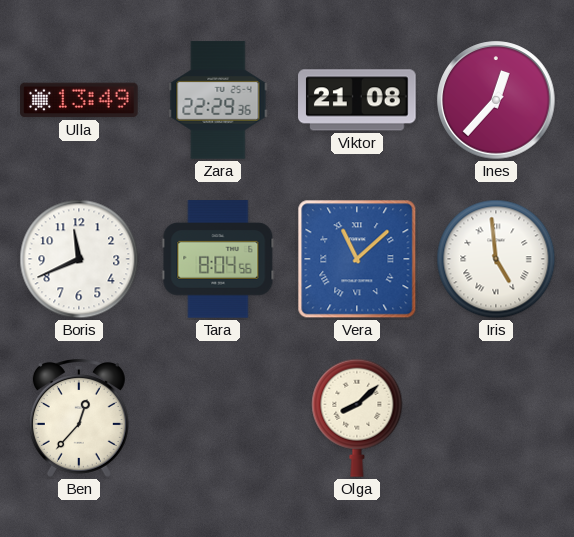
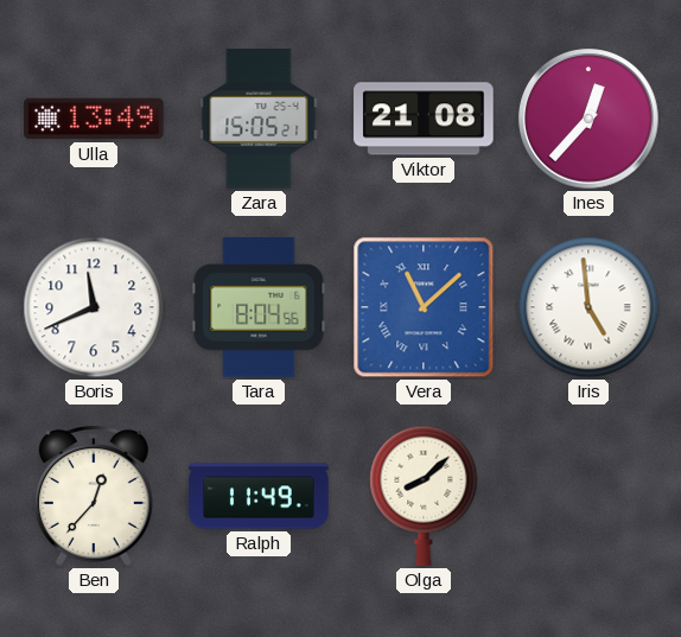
Zara: 22:29 -> 15:05
Ralph: none -> 11:49
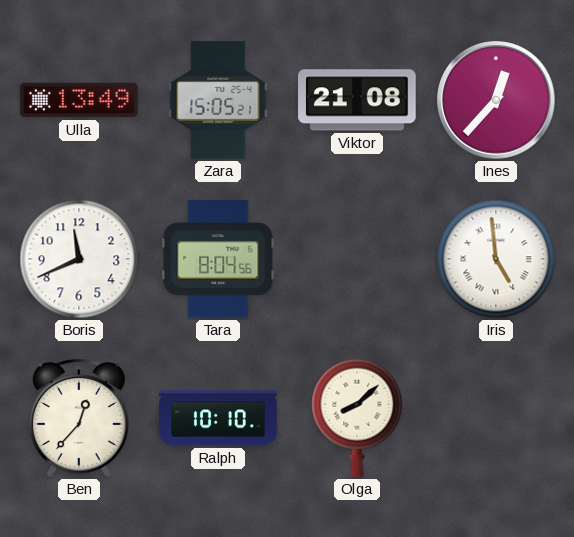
Vera: 11:08 -> none
Ralph: 11:49 -> 10:10
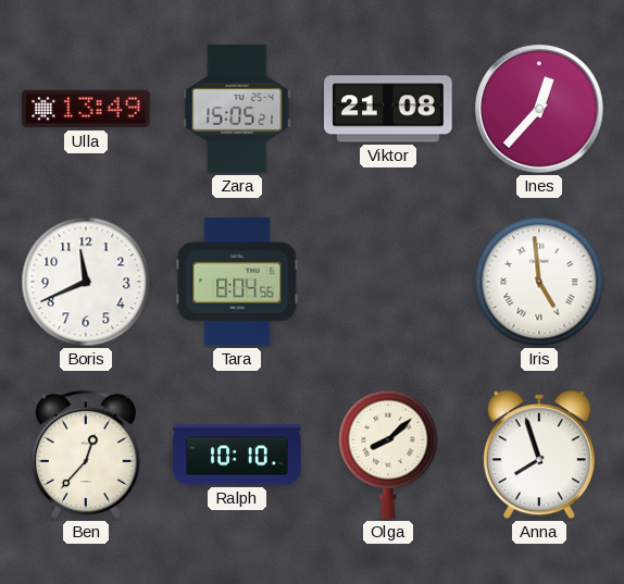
Anna: none -> 7:57
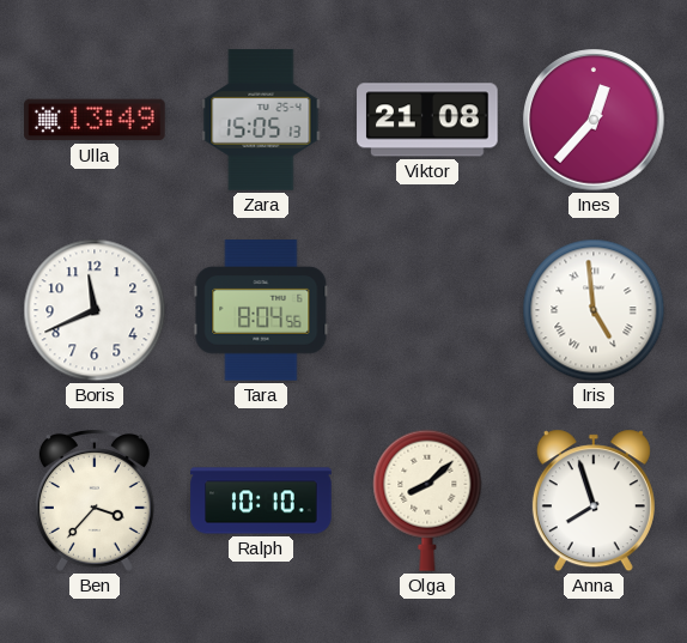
Zara: 15:05:21 -> 15:05:13
Ben: 12:37 -> 3:37
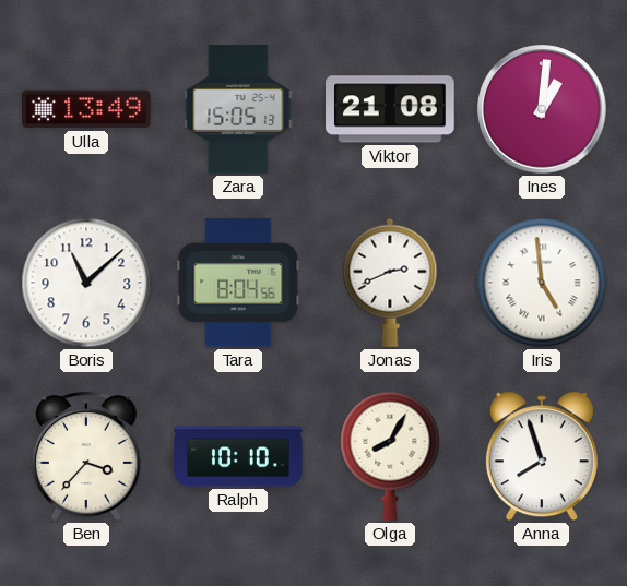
Ines: 12:37 -> 1:01
Boris: 11:41 -> 11:08
Jonas: none -> 2:41
Olga: 8:08 -> 8:05
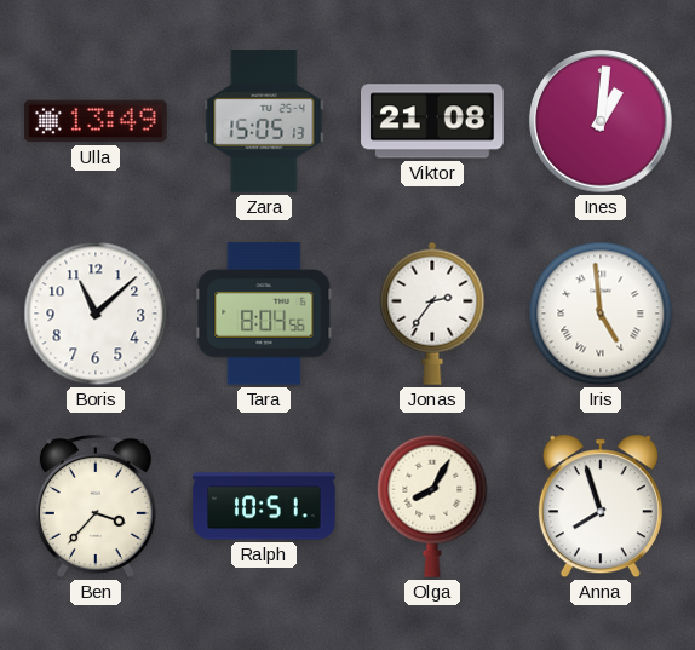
Jonas: 2:41 -> 2:36
Ralph: 10:10 -> 10:51
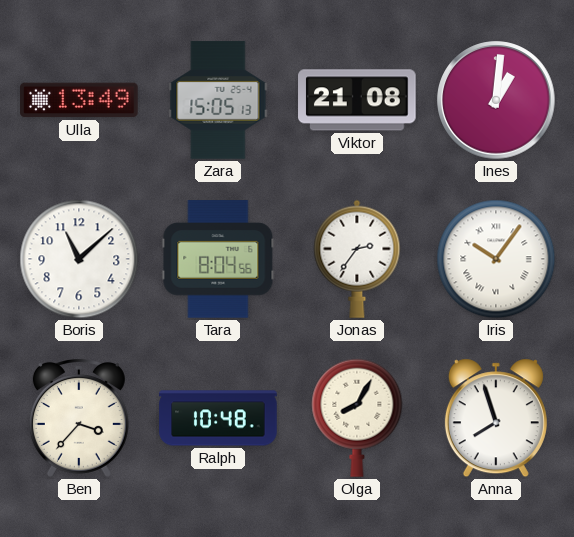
Iris: 4:59 -> 10:06
Ralph: 10:51 -> 10:48
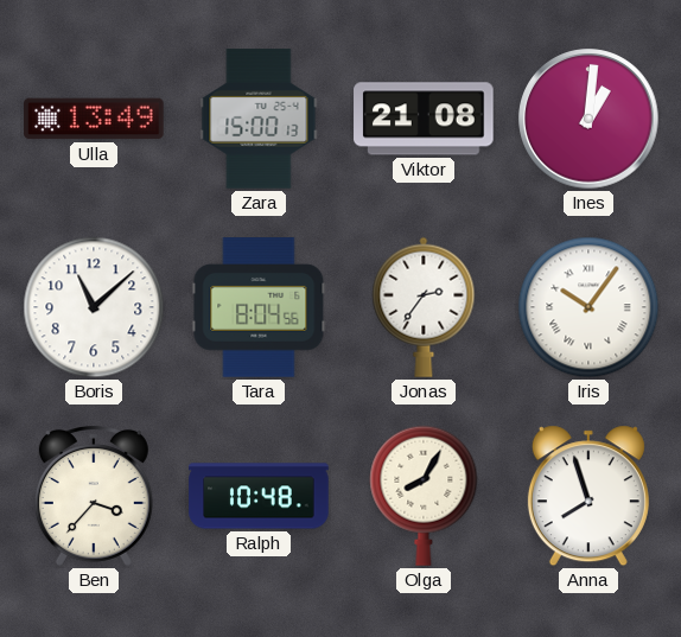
Zara: 15:05 -> 15:00
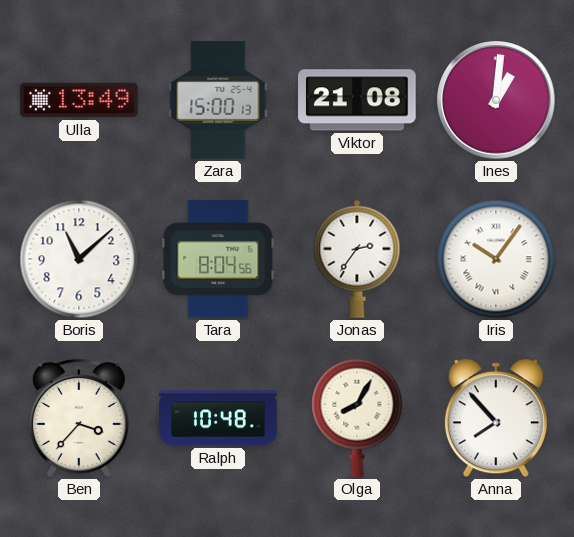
Anna: 7:57 -> 7:53
